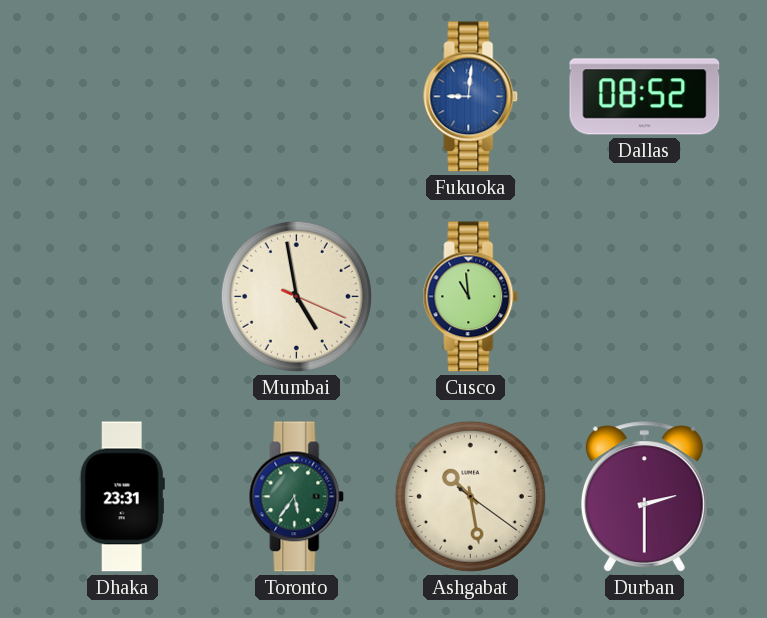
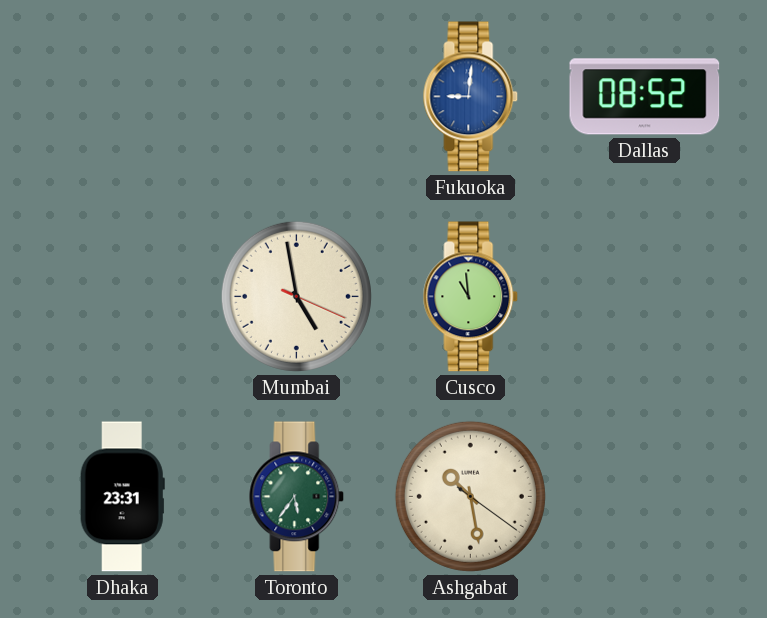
Durban: 2:30 -> none
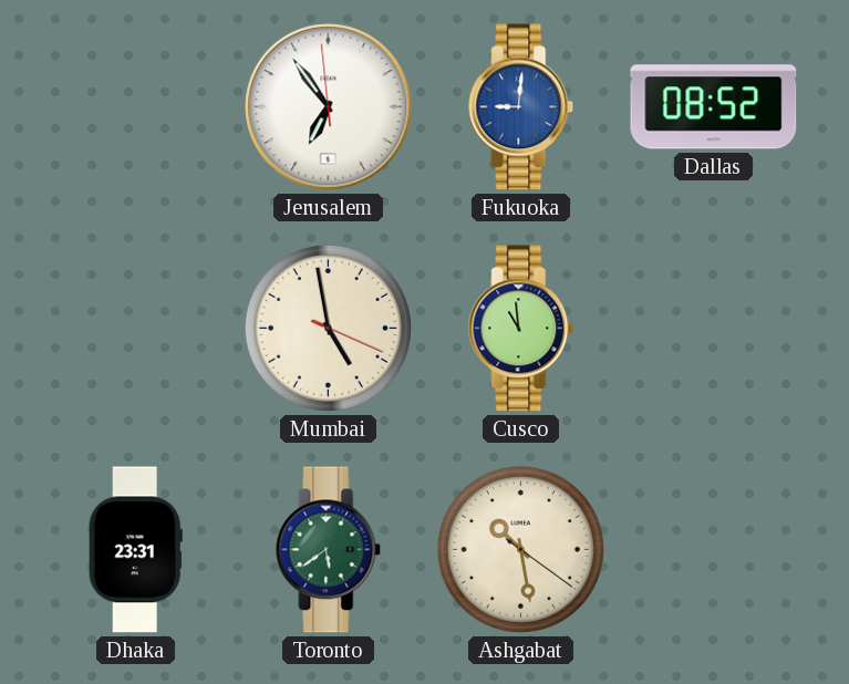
Jerusalem: none -> 6:53
Toronto: 5:36 -> 5:39
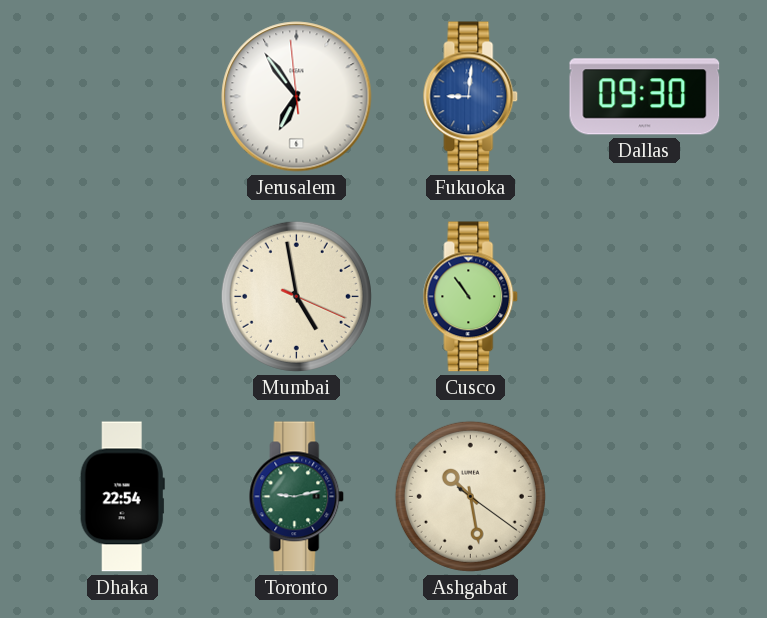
Dallas: 08:52 -> 09:30
Cusco: 10:59 -> 10:54
Dhaka: 23:31 -> 22:54
Toronto: 5:39 -> 9:13
